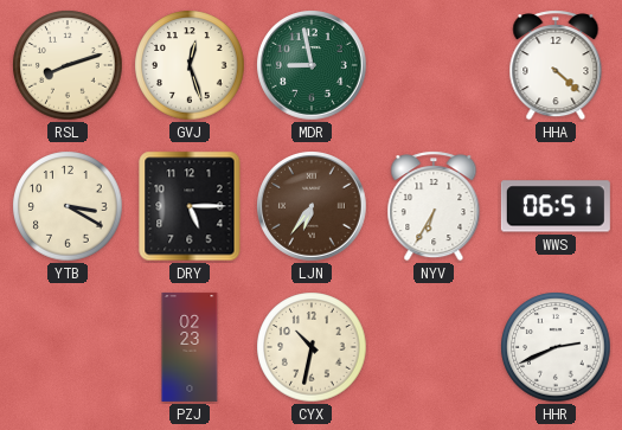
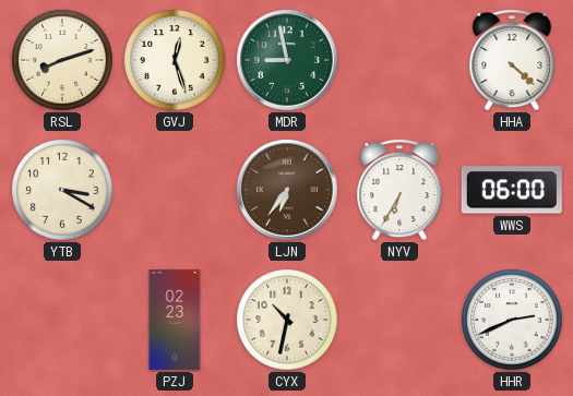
DRY: 5:15 -> none
WWS: 06:51 -> 06:00
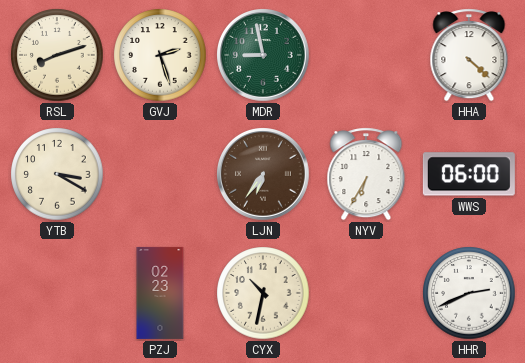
GVJ: 12:27 -> 2:27
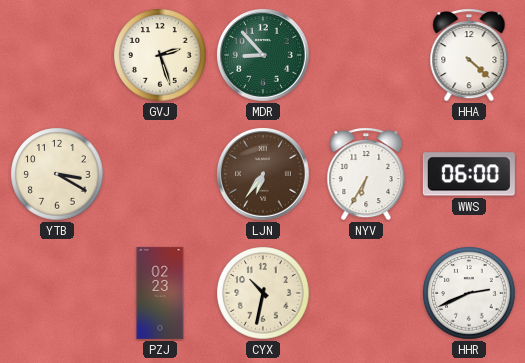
RSL: 8:12 -> none
MDR: 8:58 -> 8:53
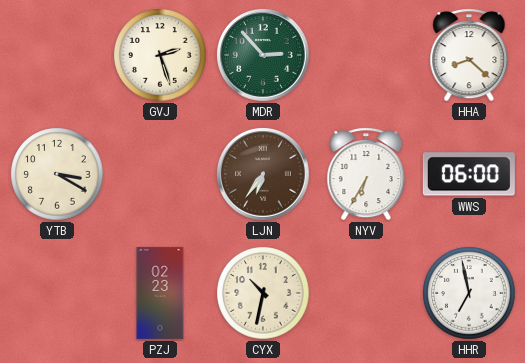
MDR: 8:53 -> 2:53
HHA: 4:22 -> 8:22
HHR: 2:41 -> 6:58
